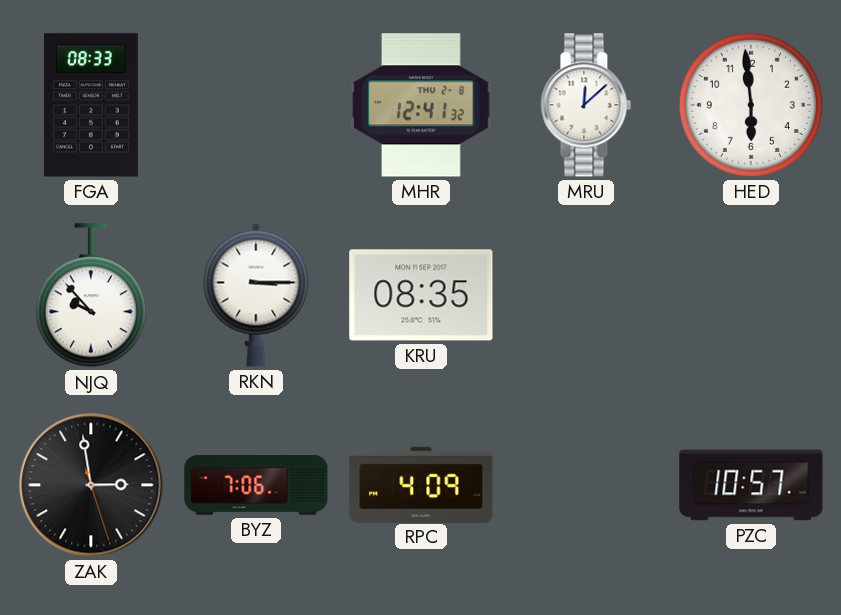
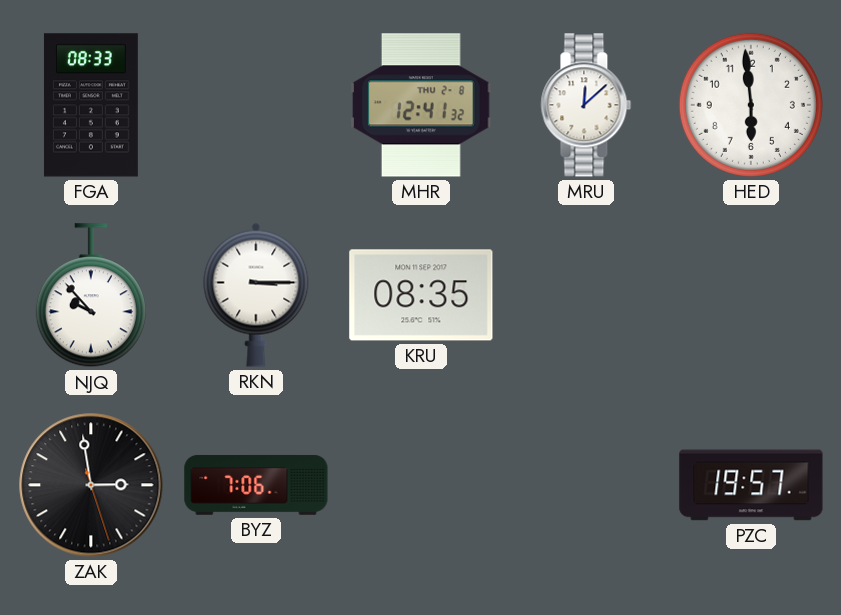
RPC: 4:09 -> none
PZC: 10:57 -> 19:57
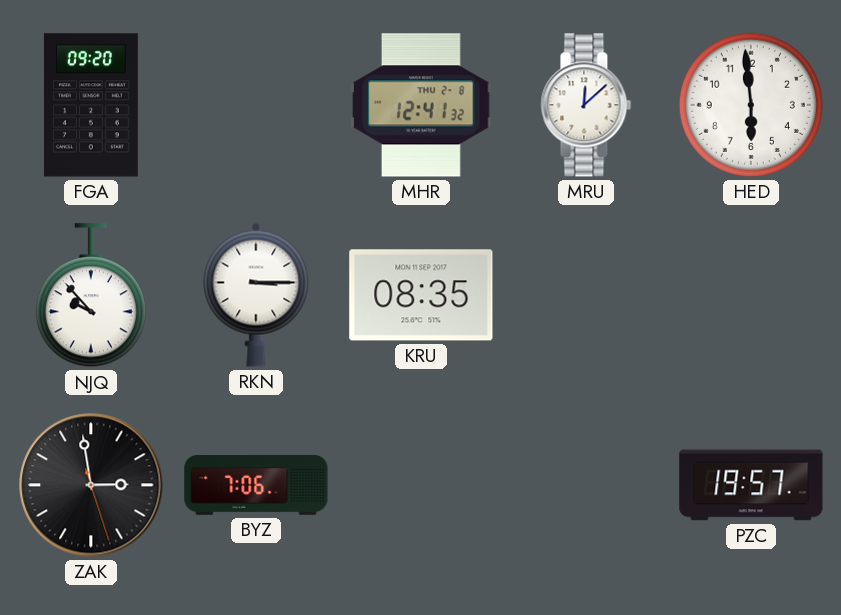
FGA: 08:33 -> 09:20
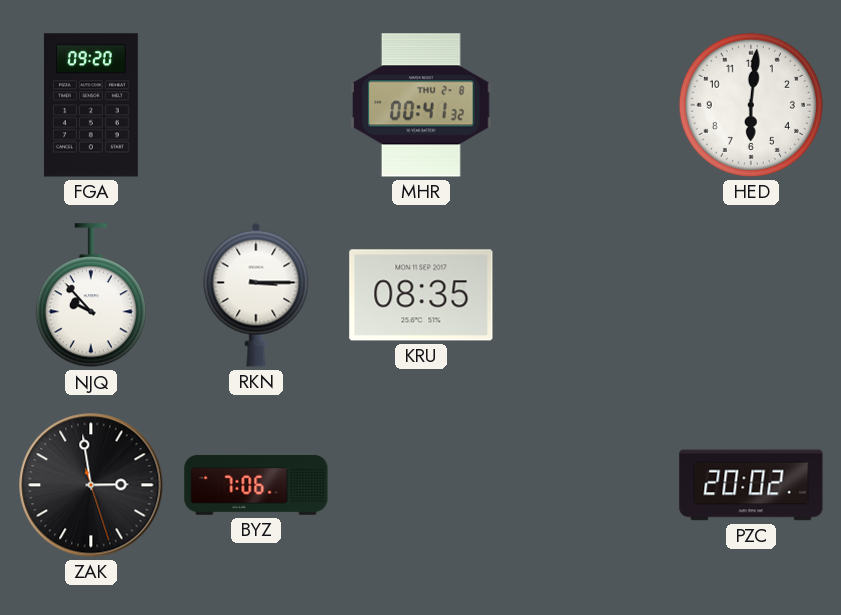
MHR: 12:41 -> 00:41
MRU: 12:08 -> none
HED: 5:59 -> 6:01
PZC: 19:57 -> 20:02
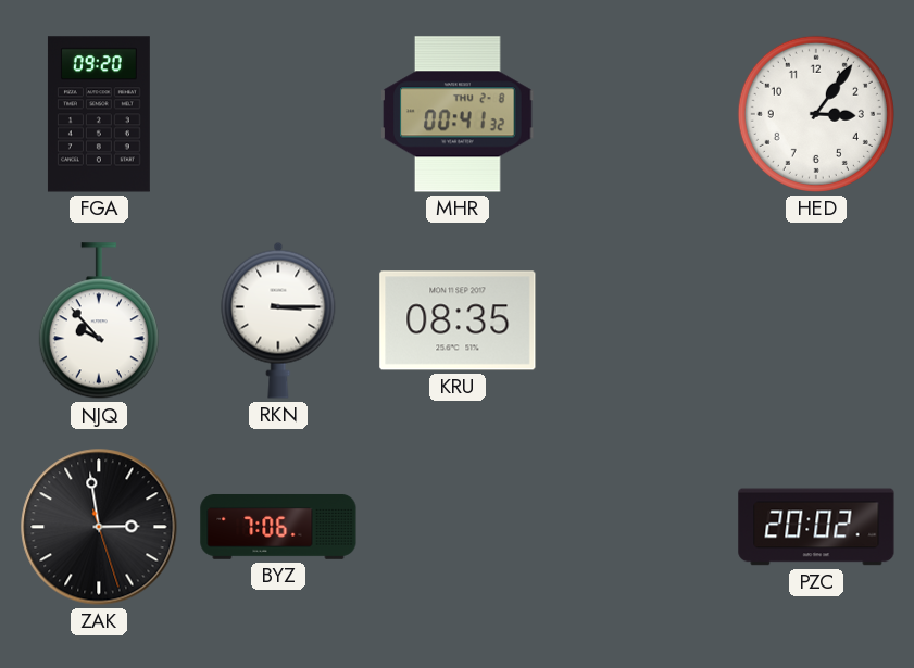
HED: 6:01 -> 3:06
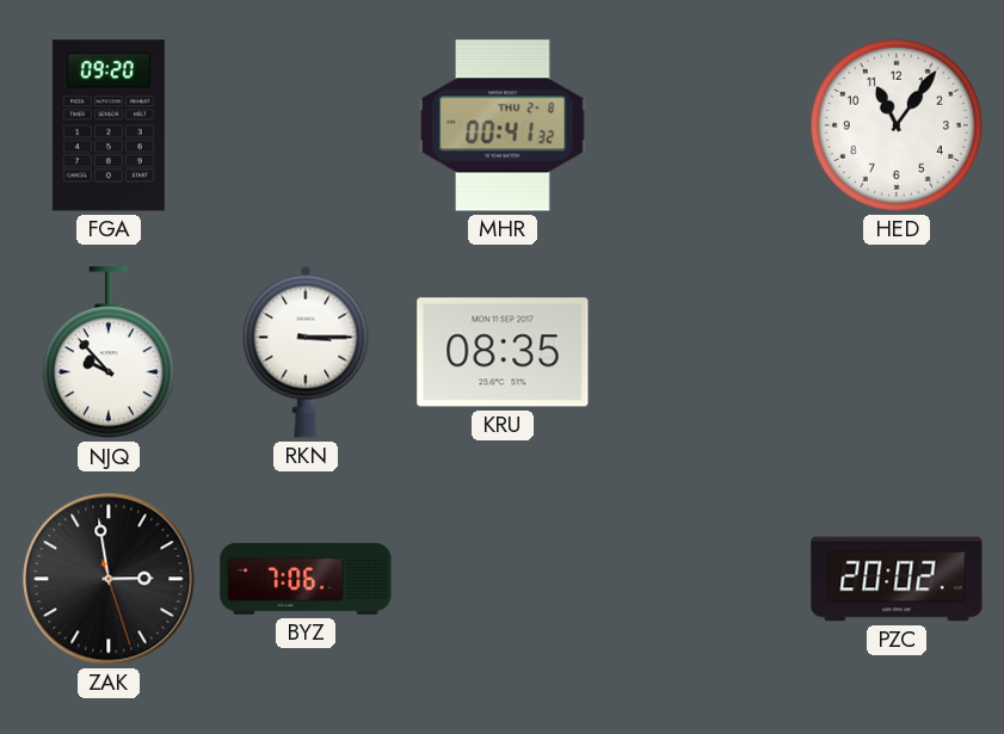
HED: 3:06 -> 11:06
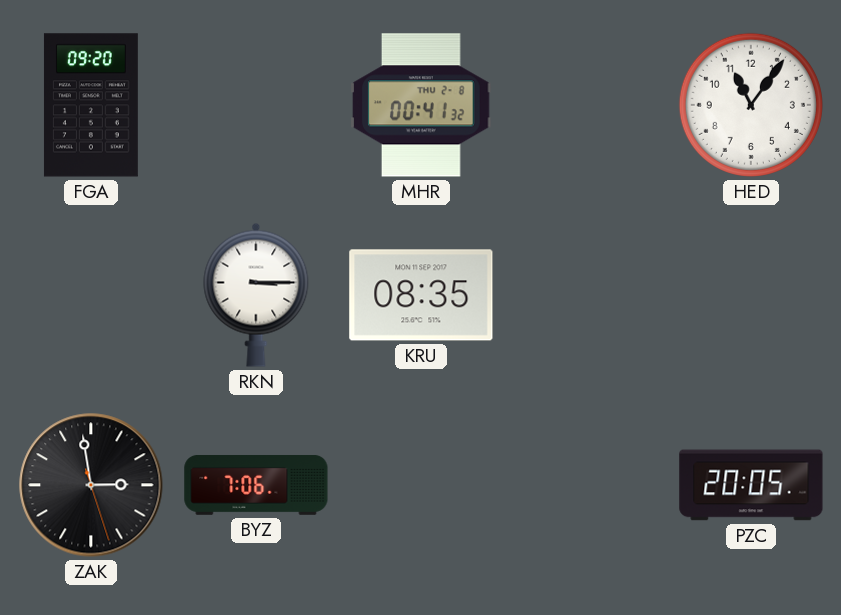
NJQ: 9:53 -> none
PZC: 20:02 -> 20:05
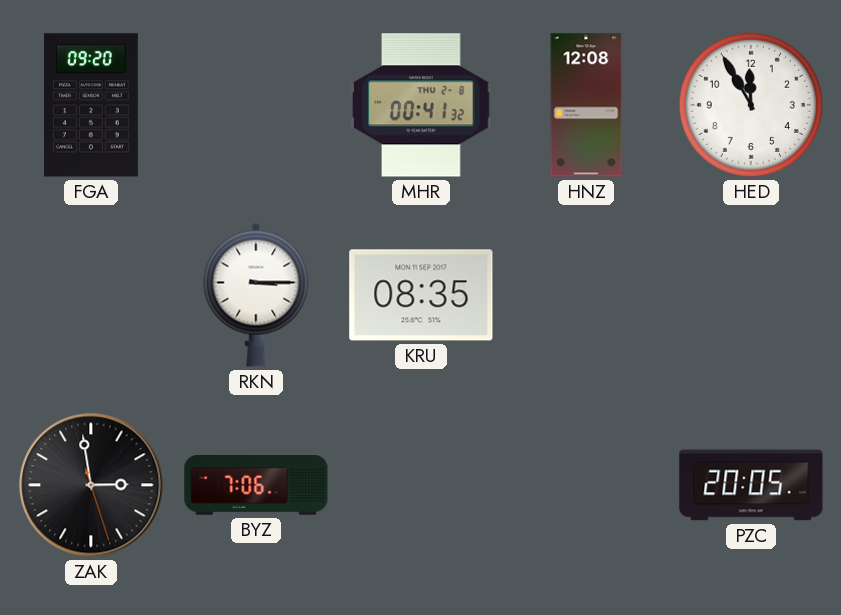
HNZ: none -> 12:08
HED: 11:06 -> 11:55
